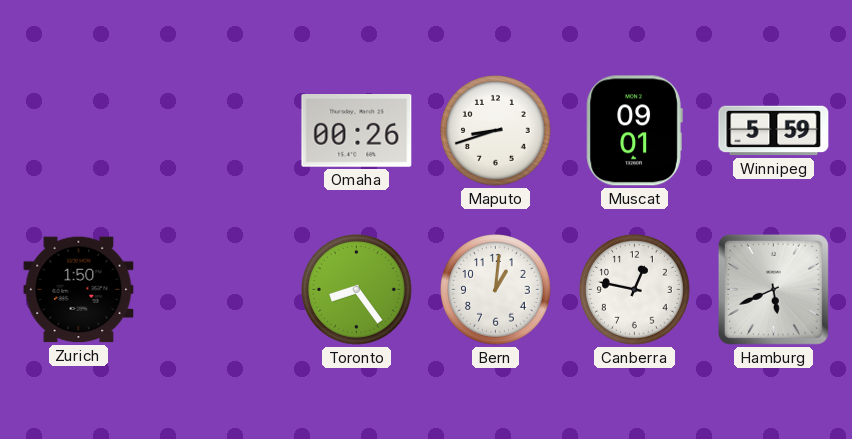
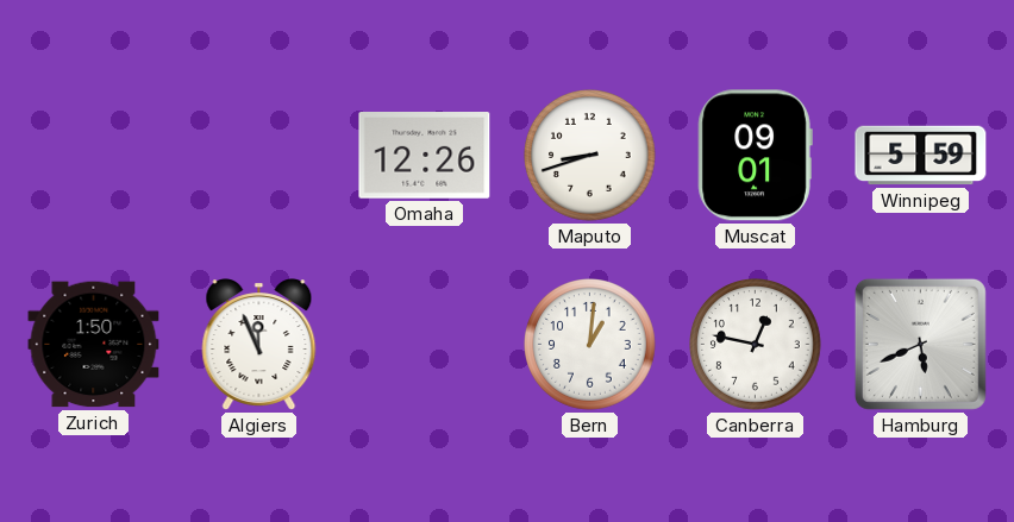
Omaha: 00:26 -> 12:26
Algiers: none -> 11:56
Toronto: 8:24 -> none
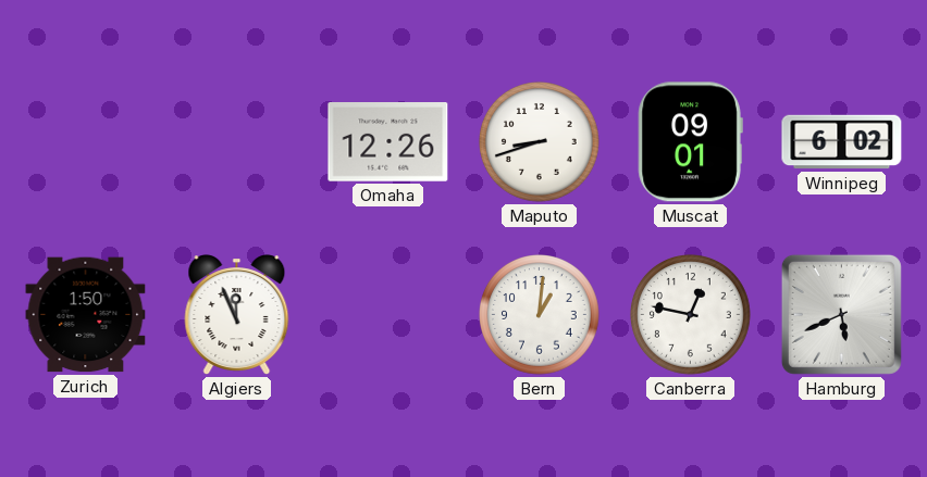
Winnipeg: 5:59 -> 6:02
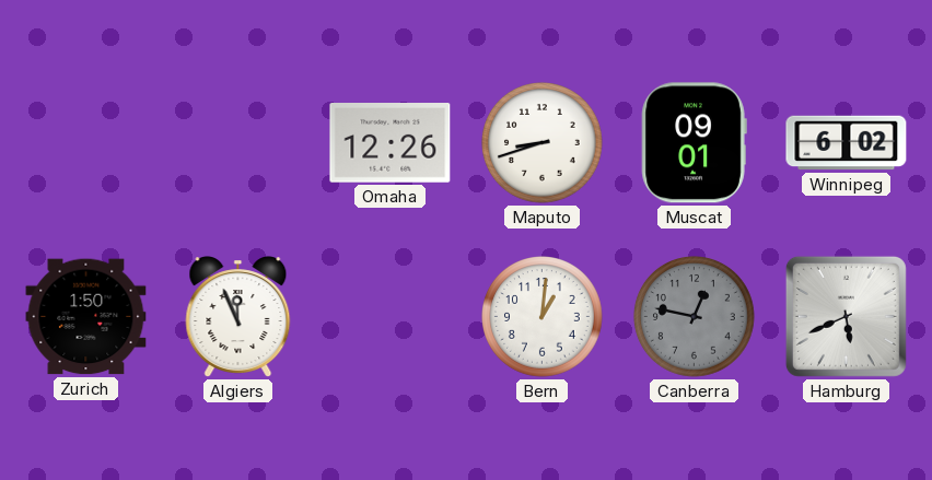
Canberra dial: white -> grey
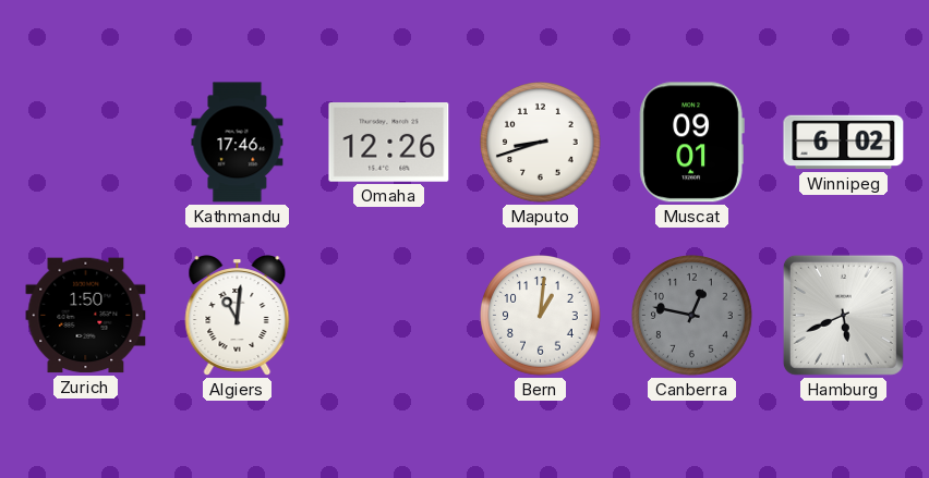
Kathmandu: none -> 17:46
Algiers: 11:56 -> 11:01
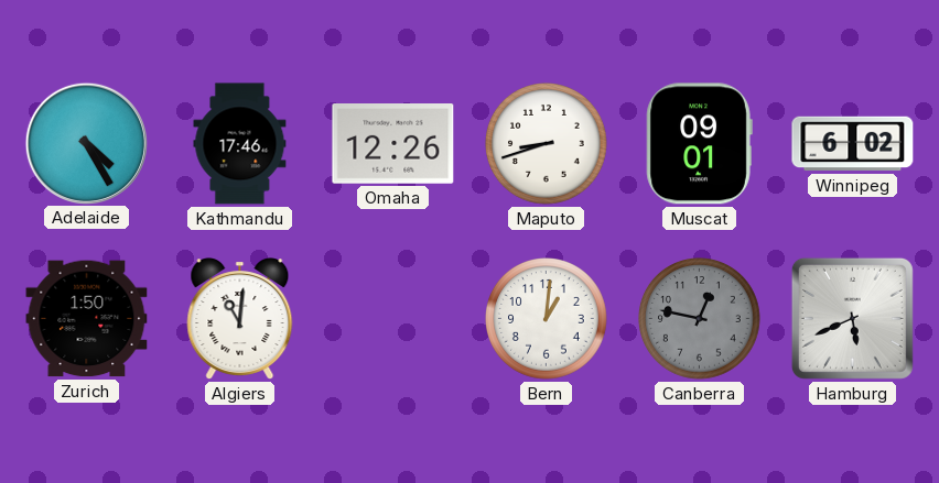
Adelaide: none -> 4:25
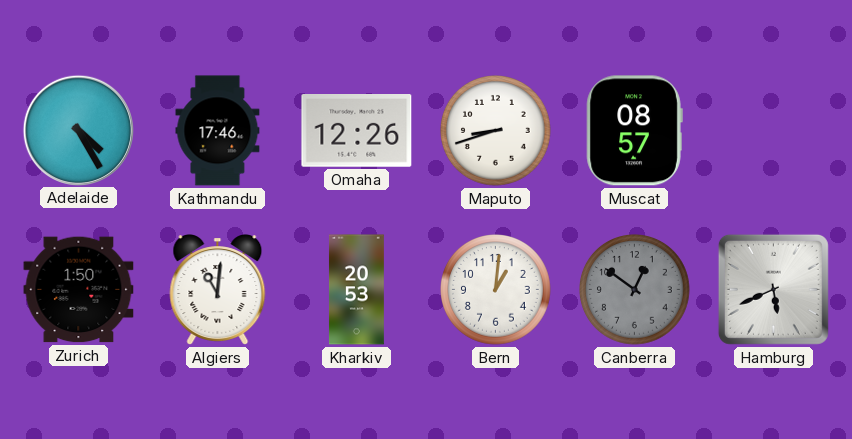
Muscat: 09:01 -> 08:57
Winnipeg: 6:02 -> none
Kharkiv: none -> 20:53
Canberra: 12:47 -> 12:51
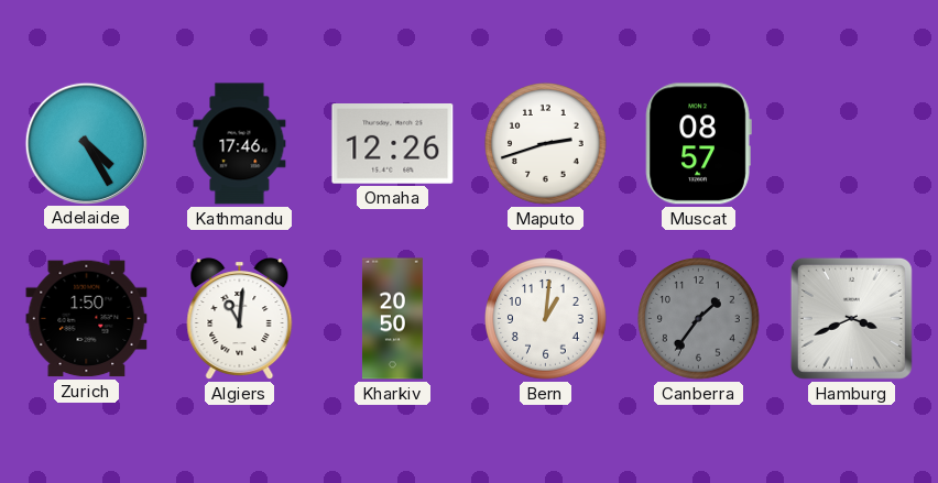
Maputo: 8:42 -> 2:42
Kharkiv: 20:53 -> 20:50
Canberra: 12:51 -> 1:36
Hamburg: 5:41 -> 3:41
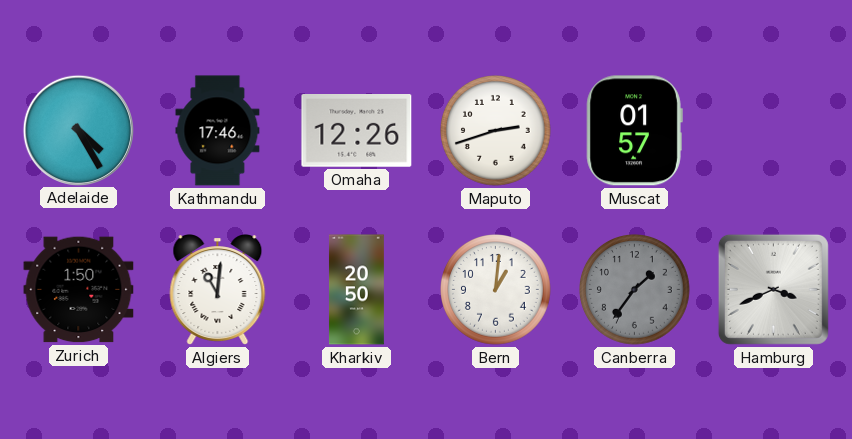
Muscat: 08:57 -> 01:57
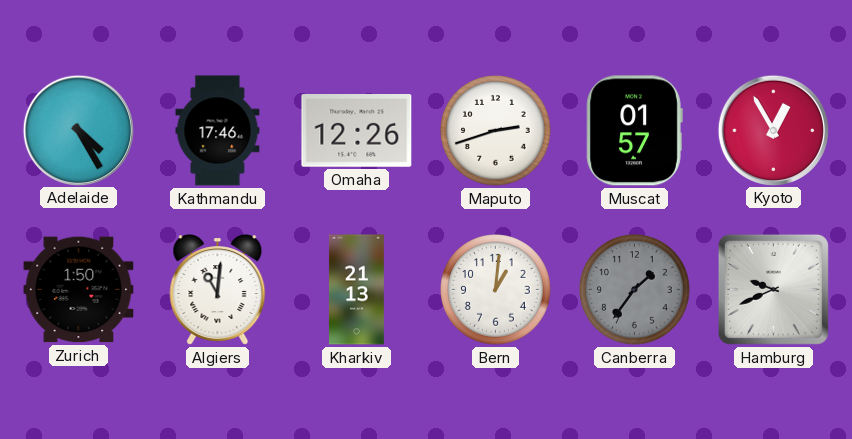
Kyoto: none -> 12:55
Kharkiv: 20:50 -> 21:13
Hamburg: 3:41 -> 9:41
